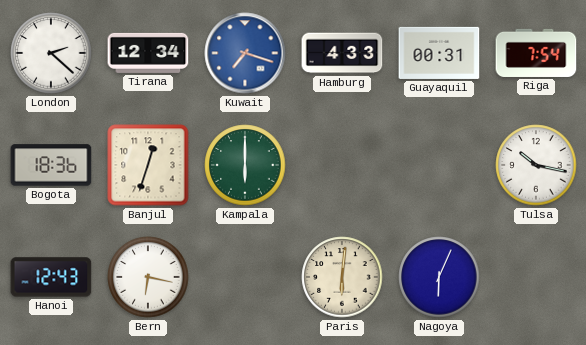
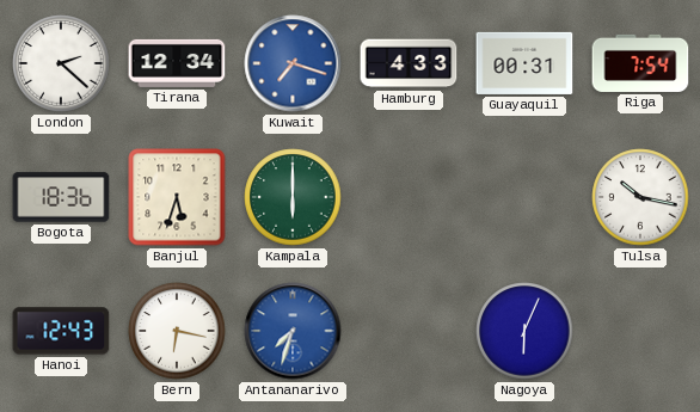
Banjul: 12:33 -> 5:33
Antananarivo: none -> 7:33
Paris: 6:01 -> none
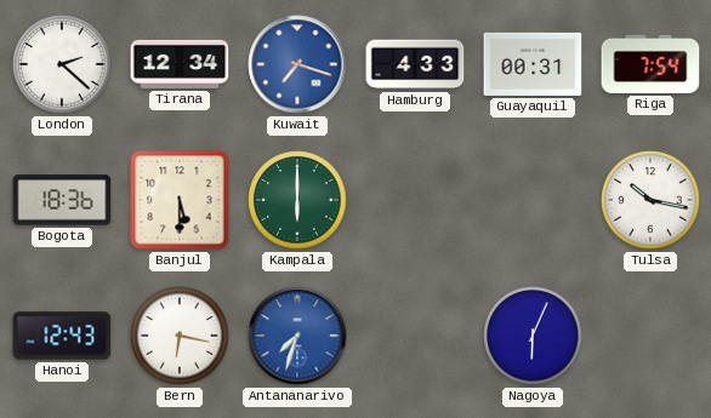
Banjul: 5:33 -> 5:30
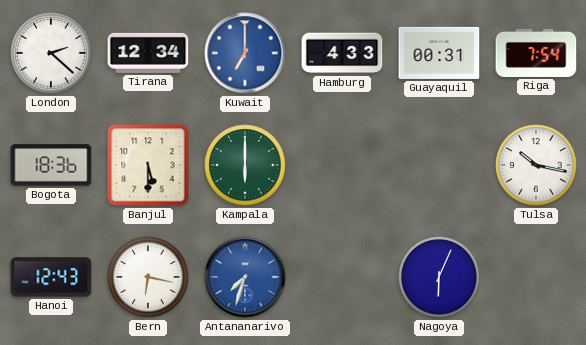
Kuwait: 7:18 -> 7:00
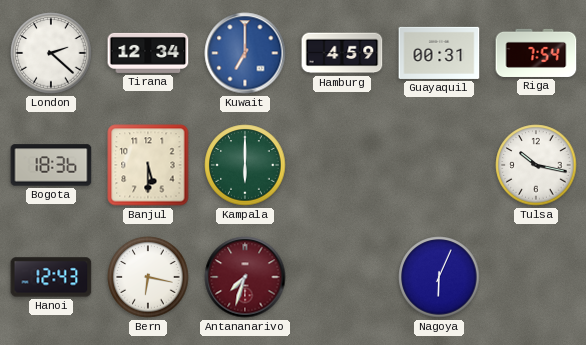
Hamburg: 4:33 -> 4:59
Antananarivo dial: blue -> burgundy
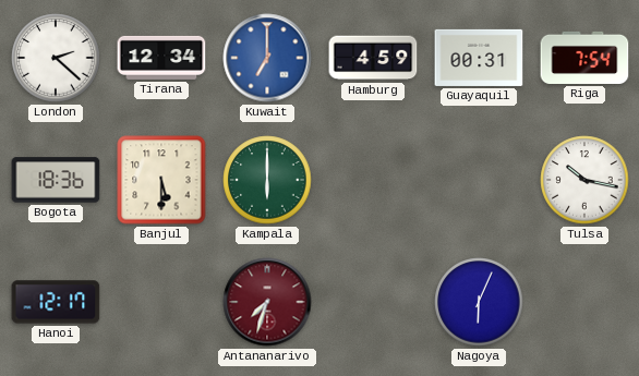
Hanoi: 12:43 -> 12:17
Bern: 6:17 -> none
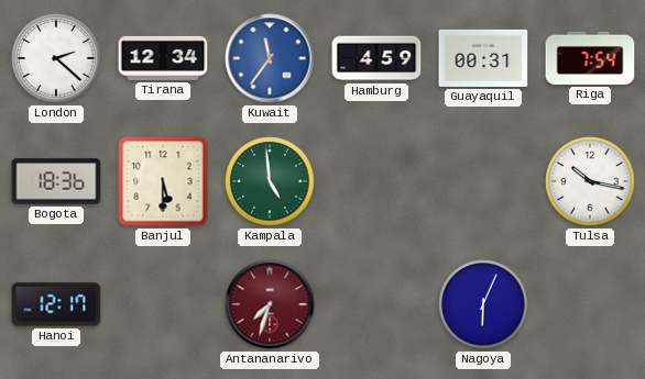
Kuwait: 7:00 -> 11:36
Kampala: 6:00 -> 4:59
